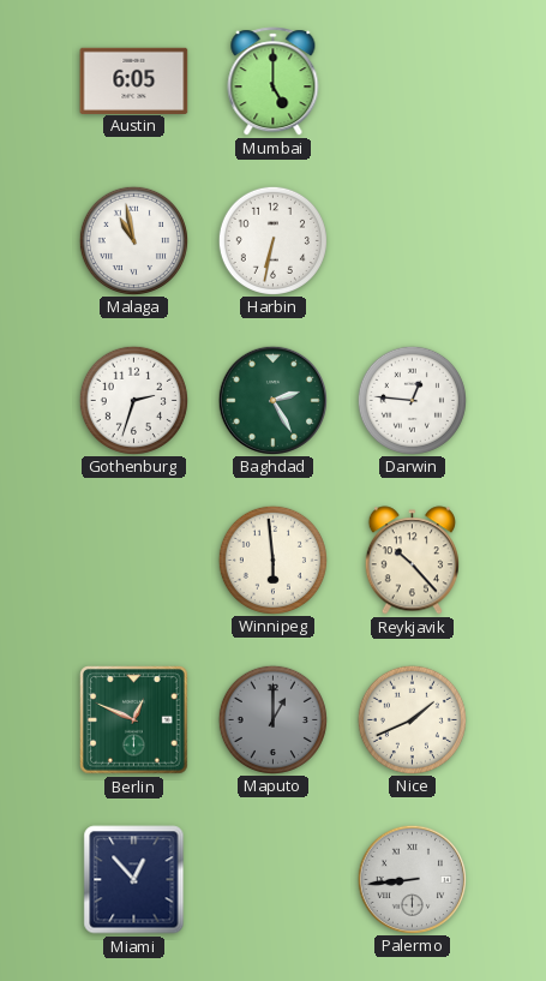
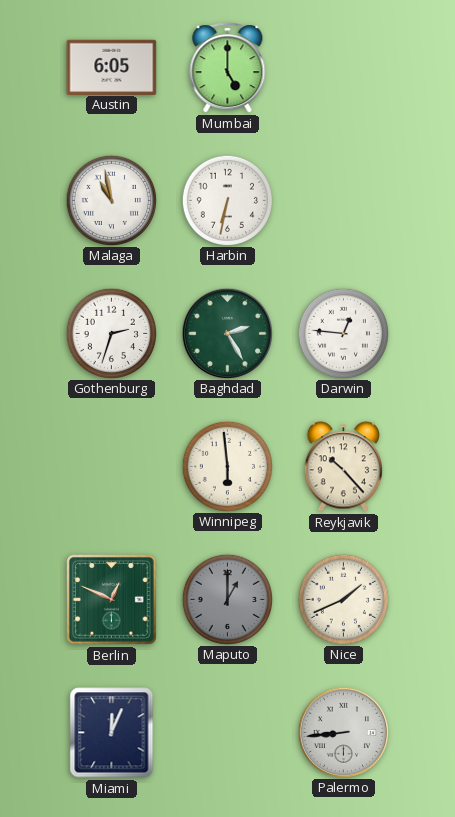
Miami: 12:53 -> 12:04
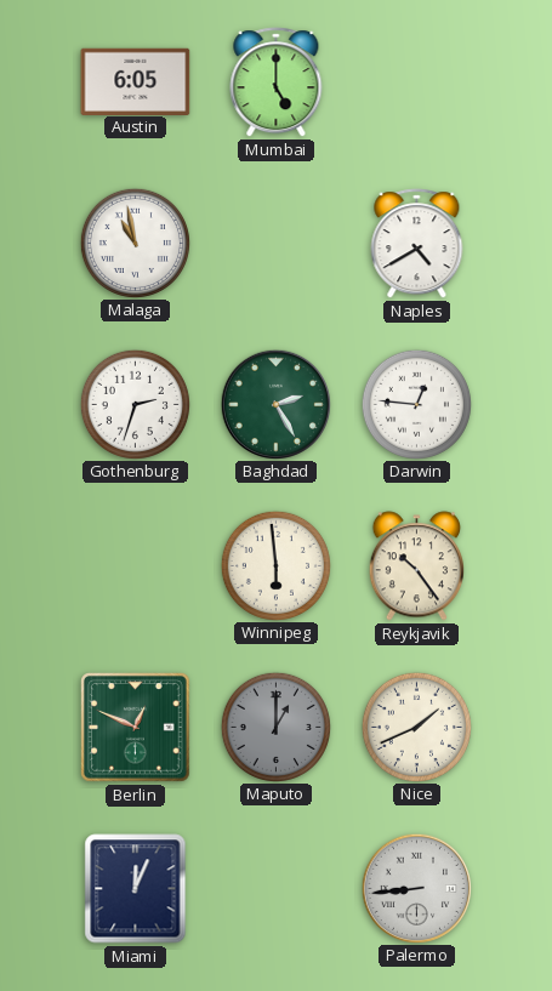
Harbin: 6:32 -> none
Naples: none -> 4:40
Reykjavik: 10:23 -> 10:24
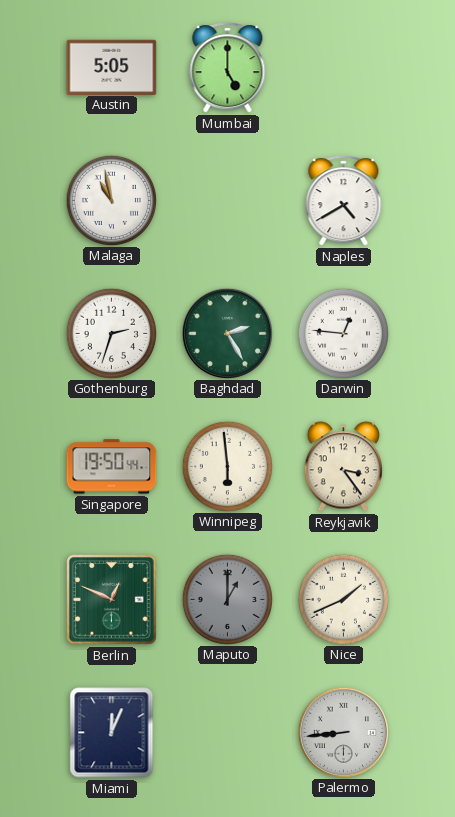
Austin: 6:05 -> 5:05
Singapore: none -> 19:50
Reykjavik: 10:24 -> 3:24
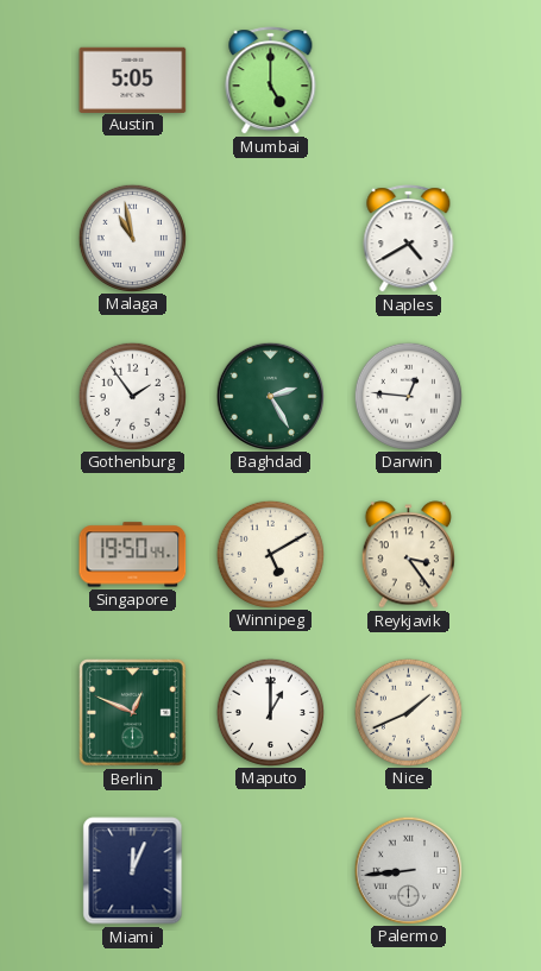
Gothenburg: 2:33 -> 1:54
Winnipeg: 5:59 -> 5:10
Maputo dial: grey -> white
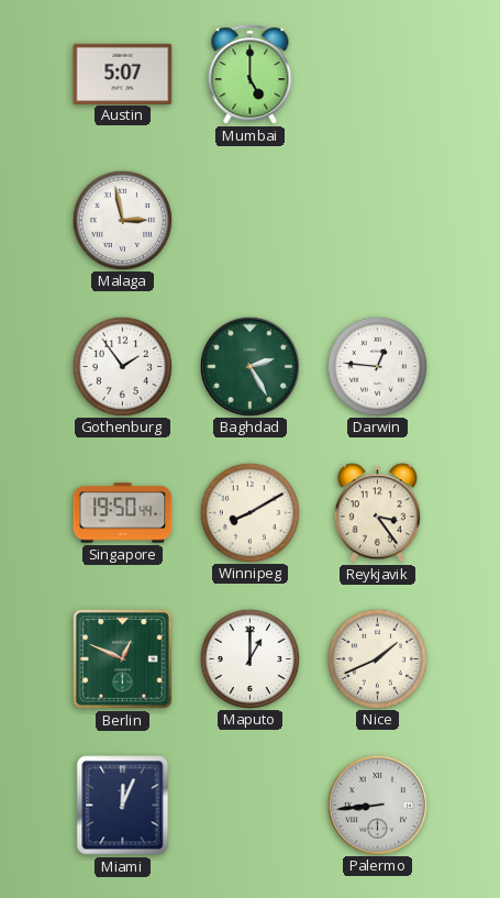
Austin: 5:05 -> 5:07
Malaga: 10:58 -> 2:58
Naples: 4:40 -> none
Winnipeg: 5:10 -> 8:10
